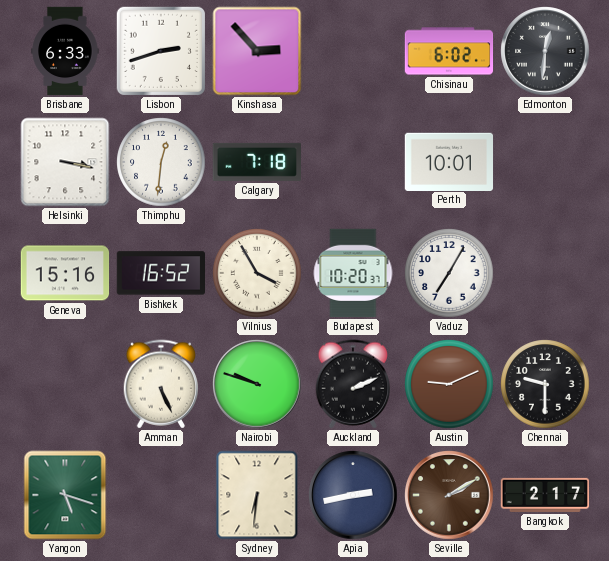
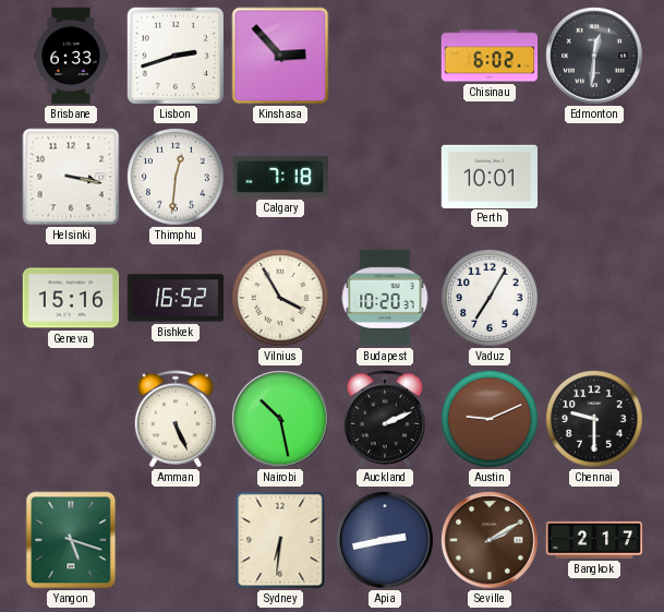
Nairobi: 9:48 -> 10:28
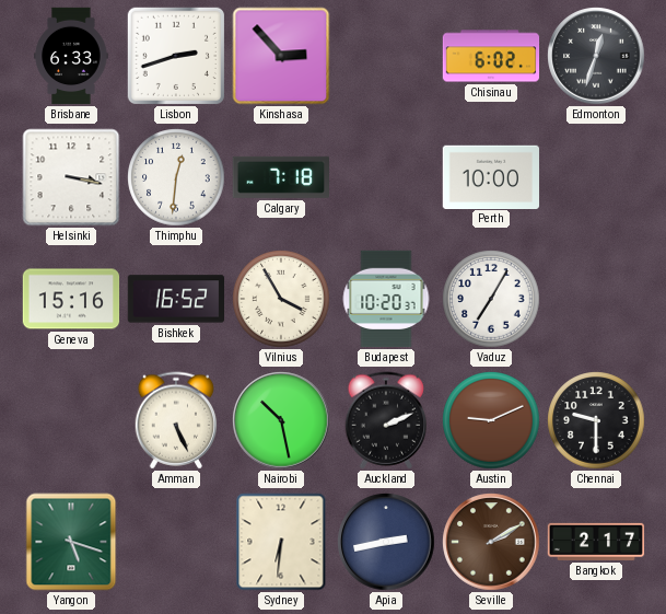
Edmonton: 12:31 -> 12:33
Perth: 10:01 -> 10:00
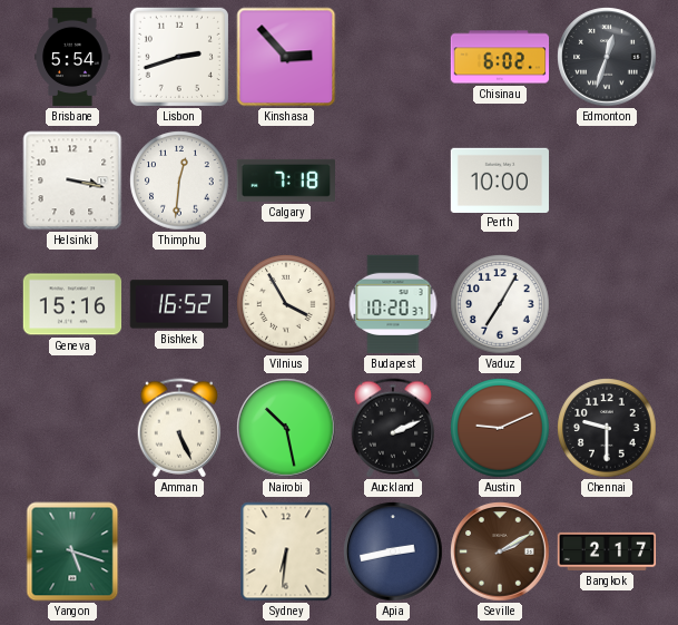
Brisbane: 6:33 -> 5:54
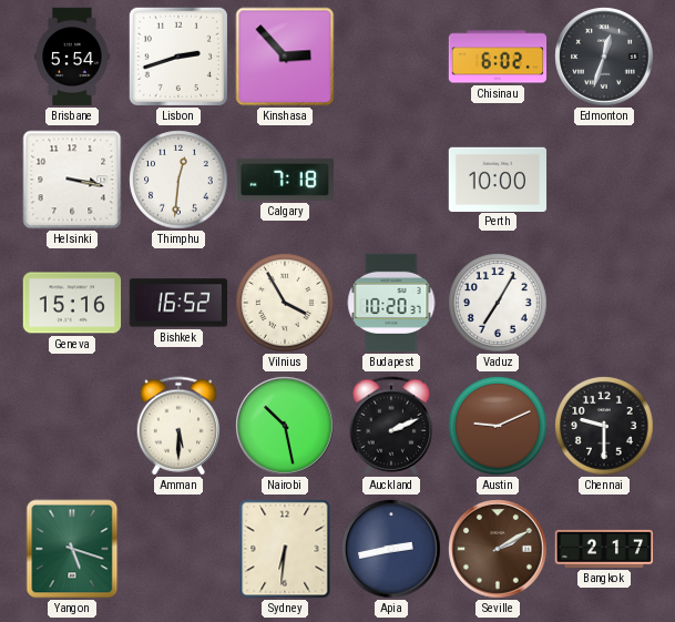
Amman: 5:26 -> 5:30
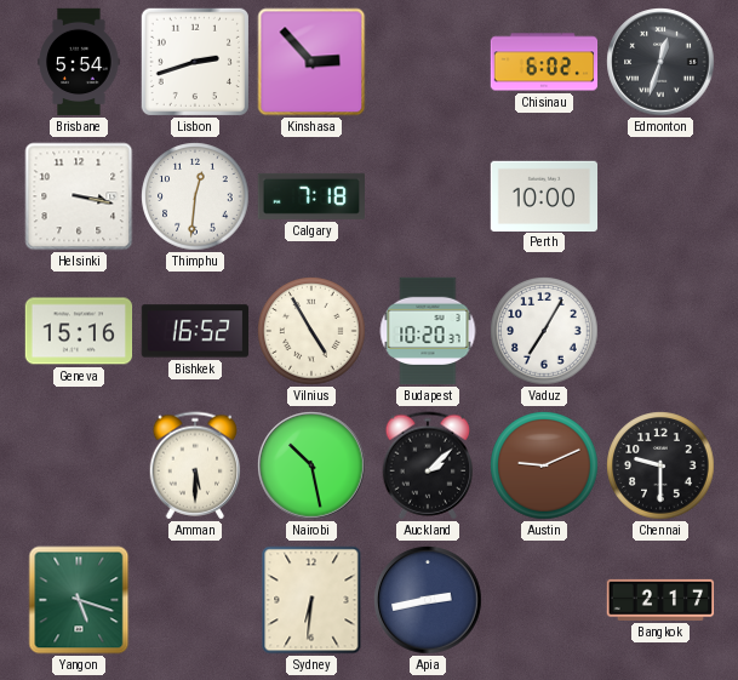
Vilnius: 3:55 -> 4:55
Auckland: 2:11 -> 2:08
Seville: 2:10 -> none
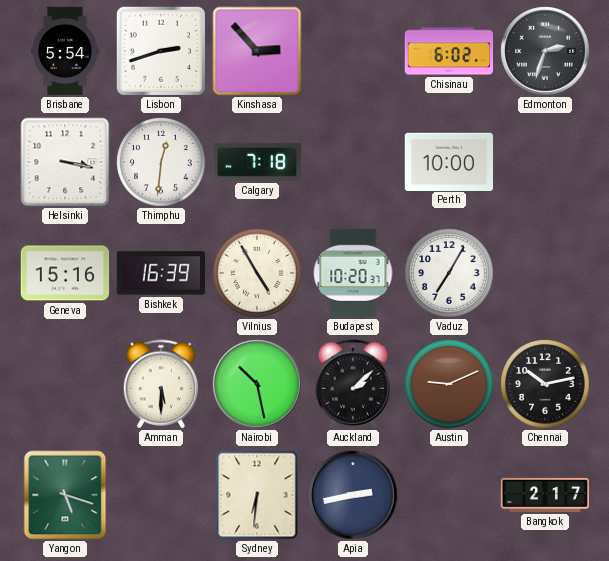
Edmonton: 12:33 -> 2:33
Bishkek: 16:52 -> 16:39
Chennai: 9:30 -> 10:13
